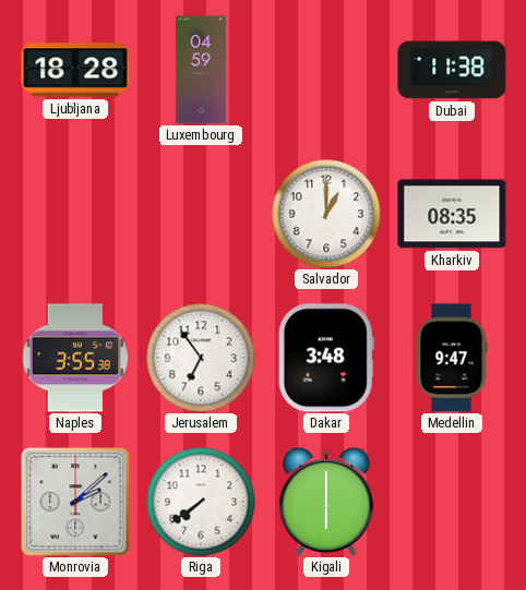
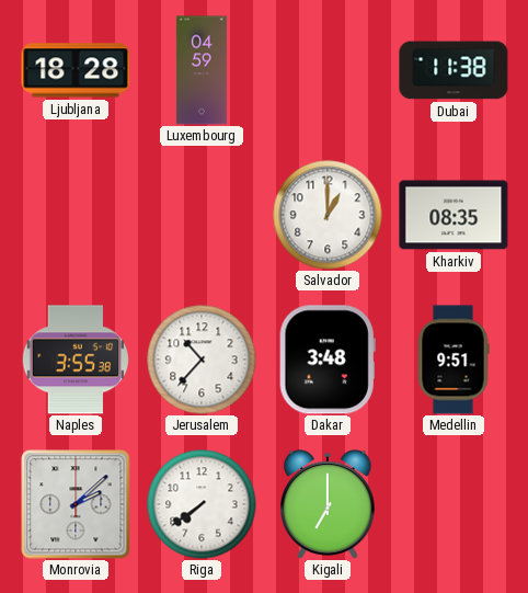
Jerusalem: 6:54 -> 10:37
Medellin: 9:47 -> 9:51
Kigali: 6:00 -> 7:00
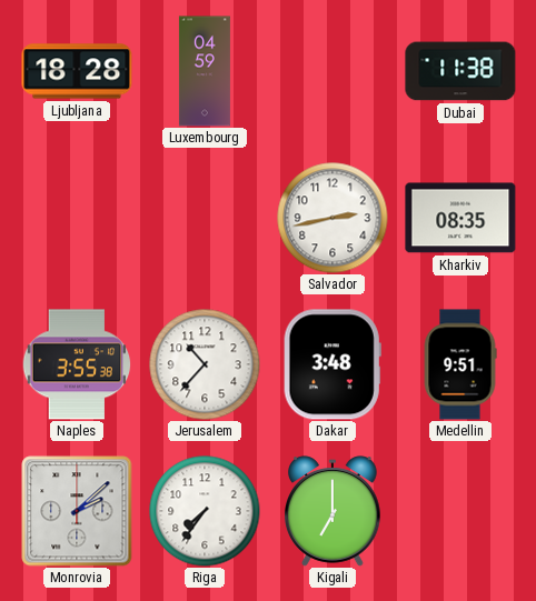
Salvador: 1:00 -> 2:43
Riga: 7:39 -> 7:36
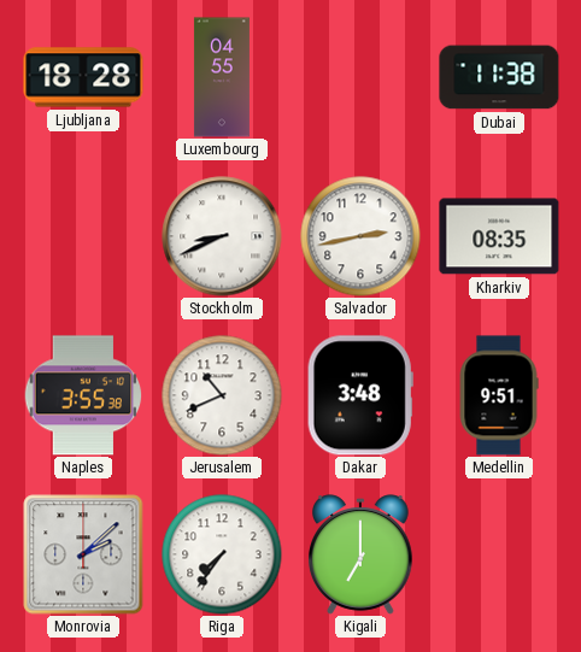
Luxembourg: 04:59 -> 04:55
Stockholm: none -> 8:41
Jerusalem: 10:37 -> 10:41
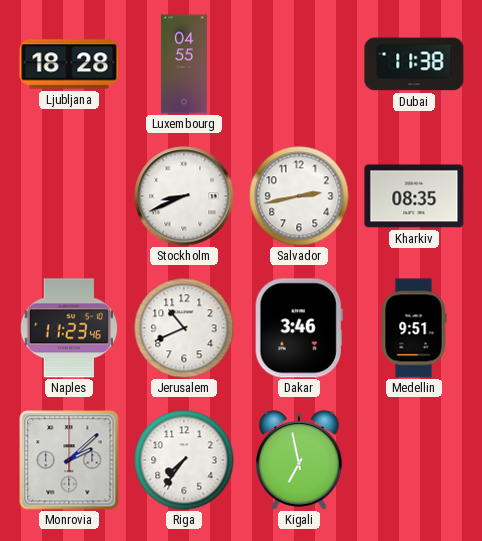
Naples: 3:55 -> 11:23
Dakar: 3:48 -> 3:46
Kigali: 7:00 -> 6:58
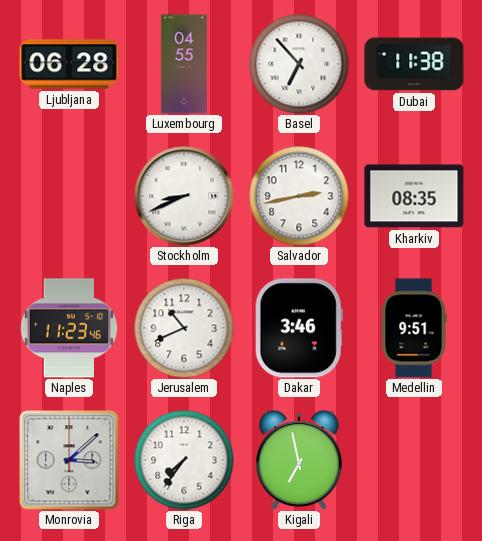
Ljubljana: 18:28 -> 06:28
Basel: none -> 6:53
Monrovia: 2:08 -> 3:08
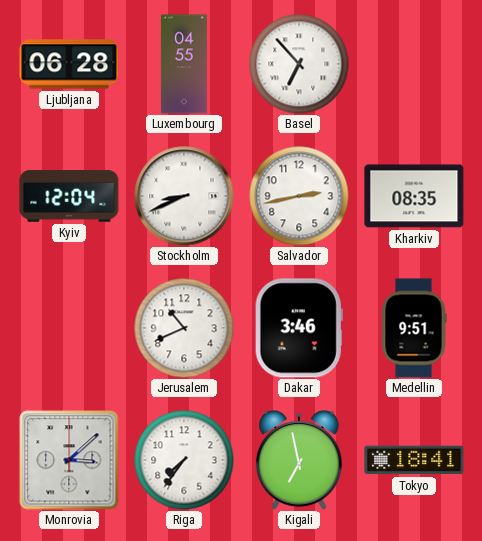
Dubai: 11:38 -> none
Kyiv: none -> 12:04
Naples: 11:23 -> none
Tokyo: none -> 18:41
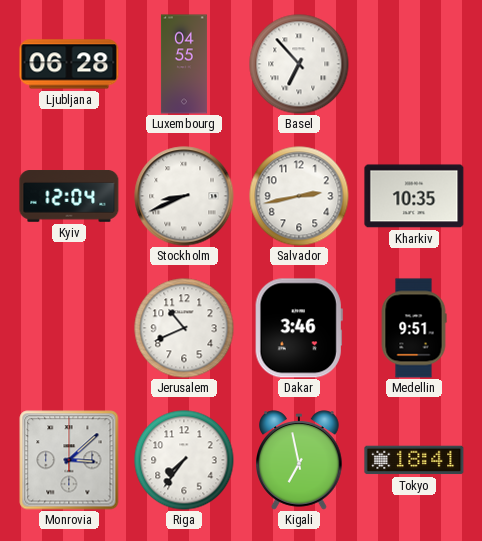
Kharkiv: 08:35 -> 10:35
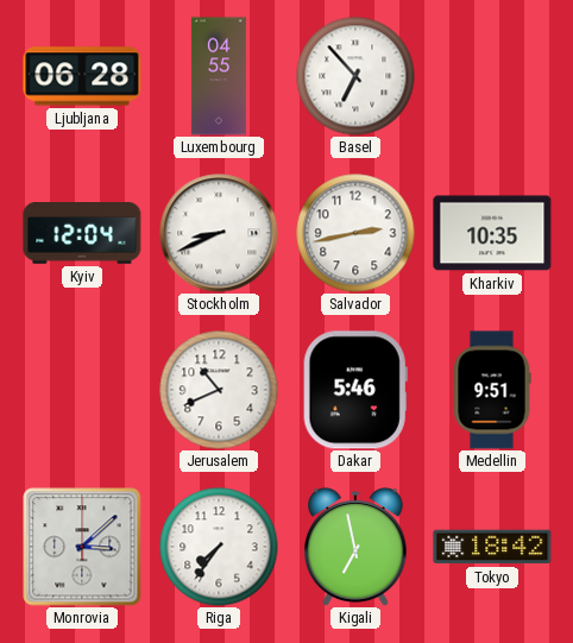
Dakar: 3:46 -> 5:46
Tokyo: 18:41 -> 18:42
